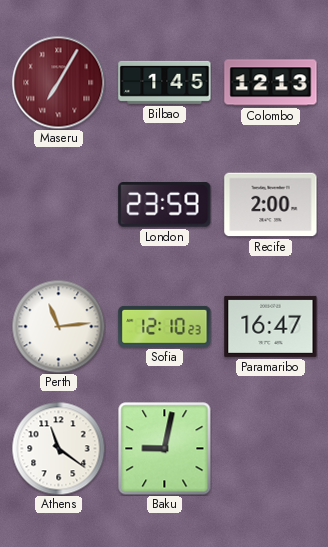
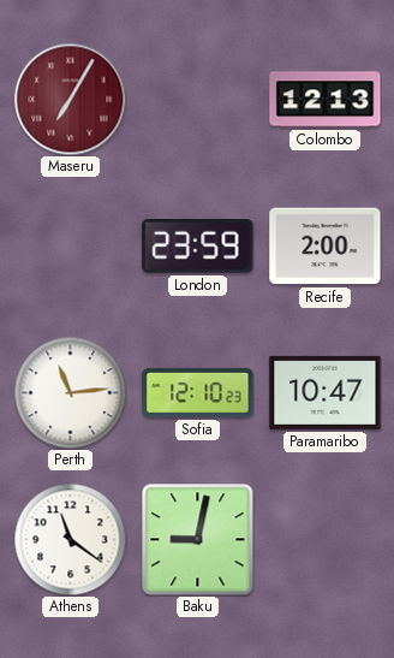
Bilbao: 1:45 -> none
Paramaribo: 16:47 -> 10:47
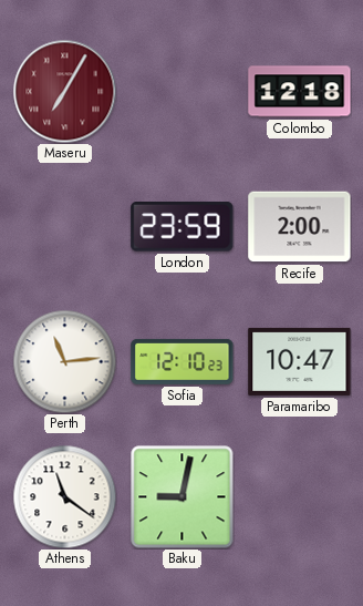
Colombo: 12:13 -> 12:18
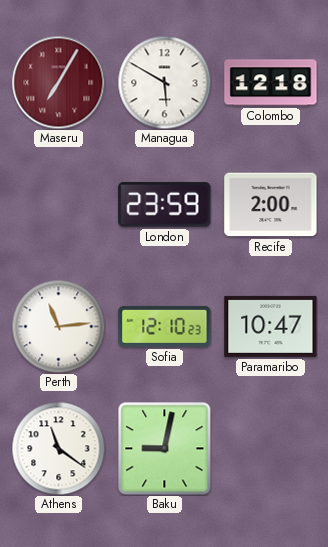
Managua: none -> 5:50
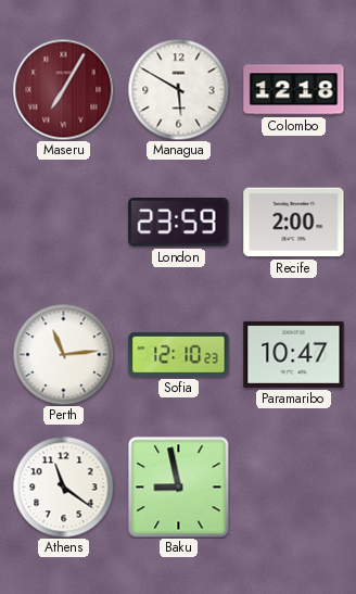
Baku: 9:02 -> 8:58
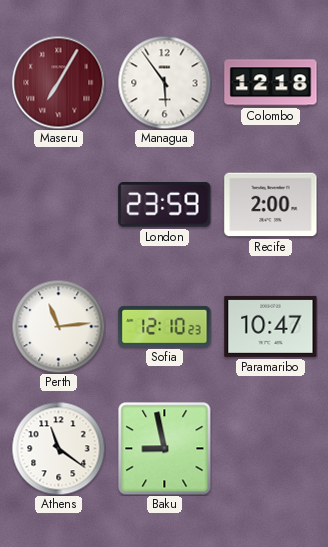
Managua: 5:50 -> 5:54
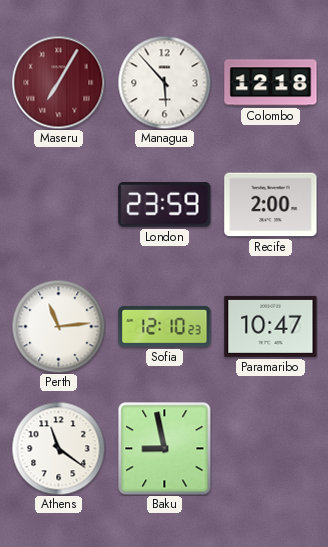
Managua: 5:54 -> 5:53
